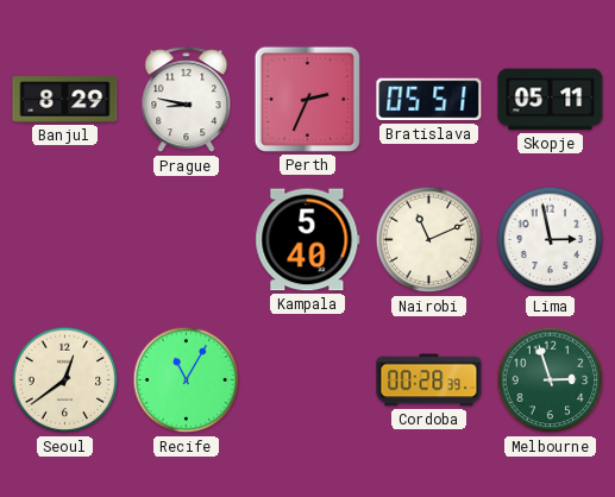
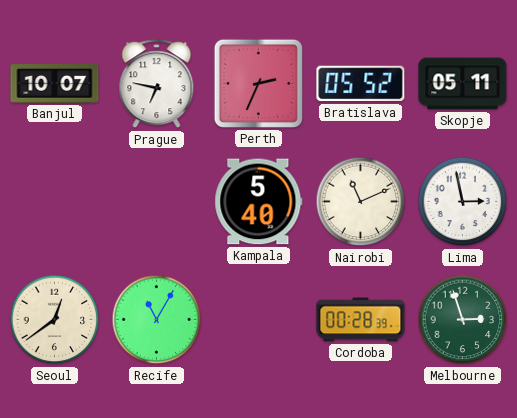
Banjul: 8:29 -> 10:07
Prague: 8:47 -> 6:47
Bratislava: 05:51 -> 05:52
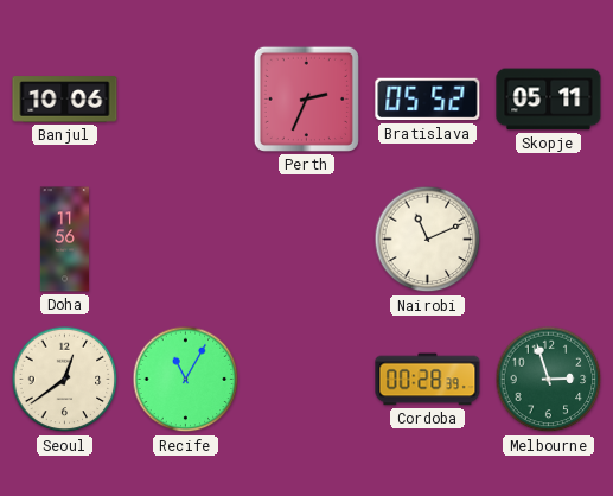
Banjul: 10:07 -> 10:06
Prague: 6:47 -> none
Doha: none -> 11:56
Kampala: 5:40 -> none
Lima: 2:58 -> none
